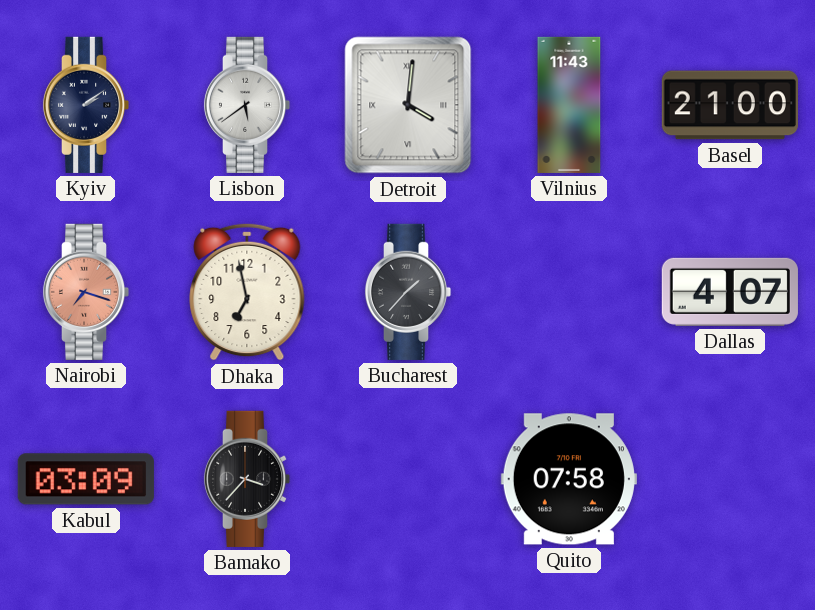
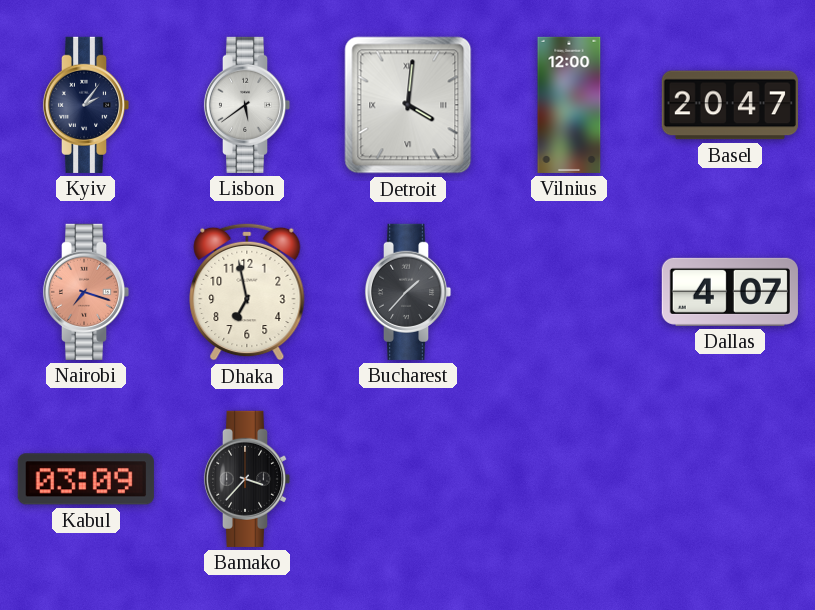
Kyiv: 2:09 -> 2:06
Vilnius: 11:43 -> 12:00
Basel: 21:00 -> 20:47
Quito: 07:58 -> none
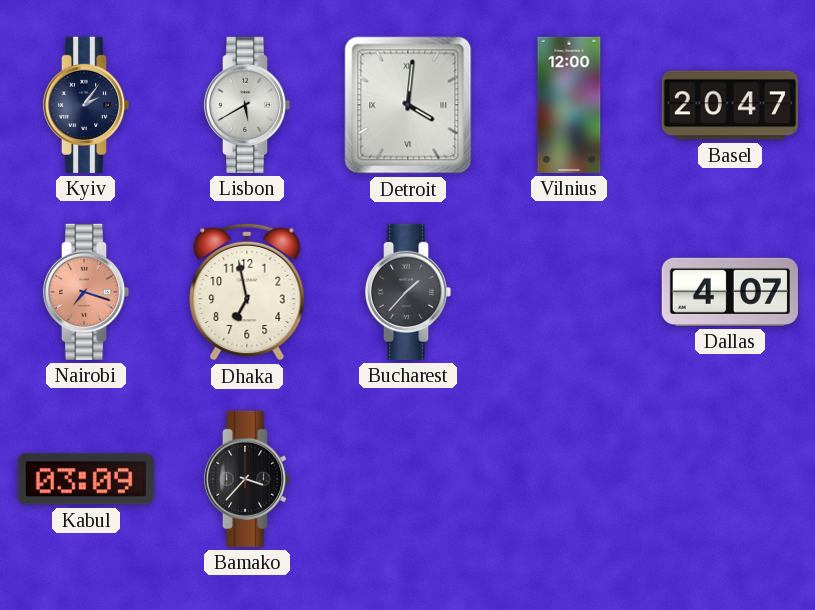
Lisbon: 5:39 -> 5:40
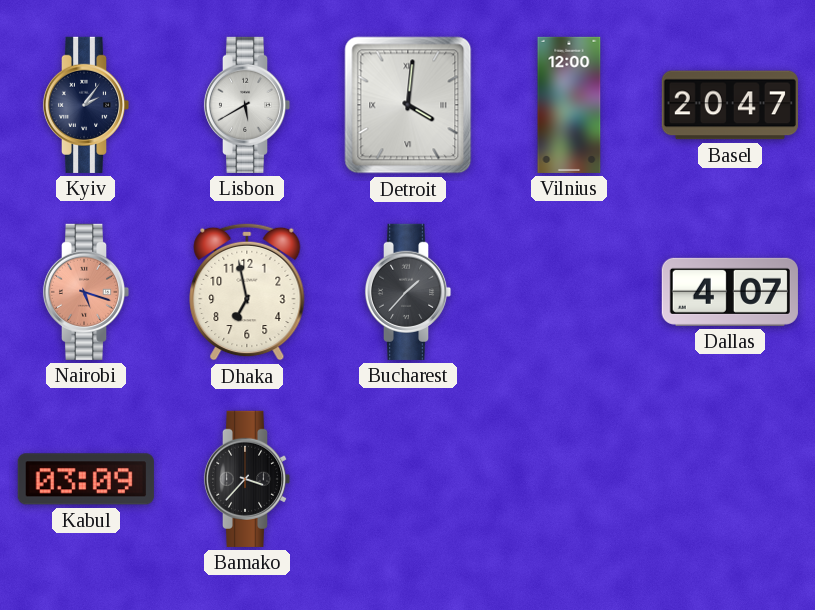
Nairobi: 7:18 -> 5:18
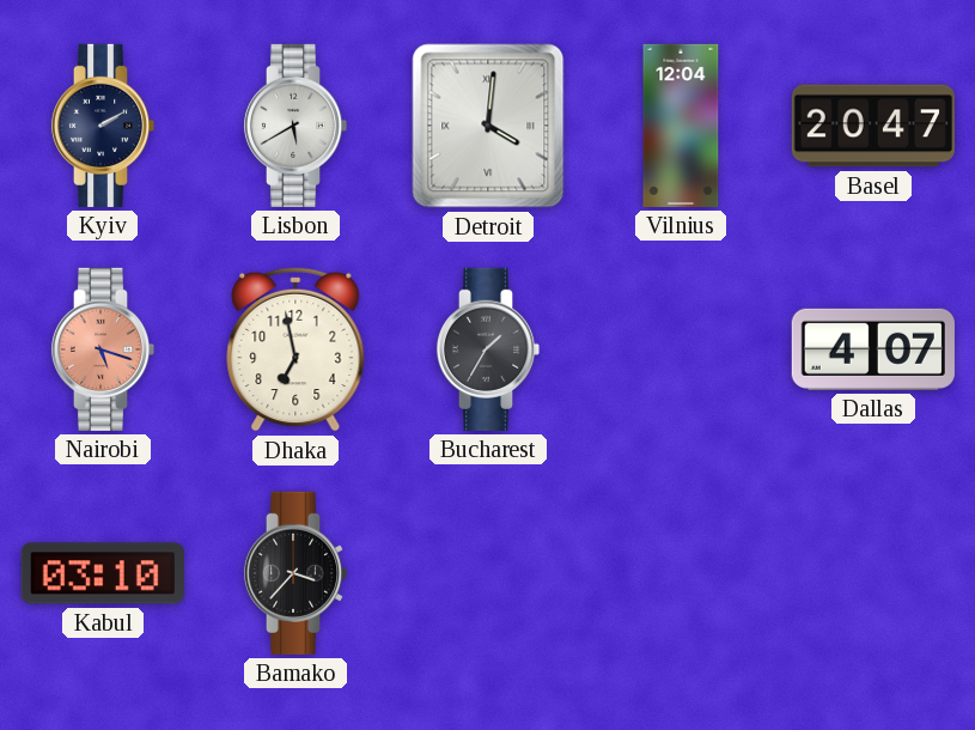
Kyiv: 2:06 -> 2:10
Vilnius: 12:00 -> 12:04
Bucharest: 1:37 -> 1:35
Kabul: 03:09 -> 03:10
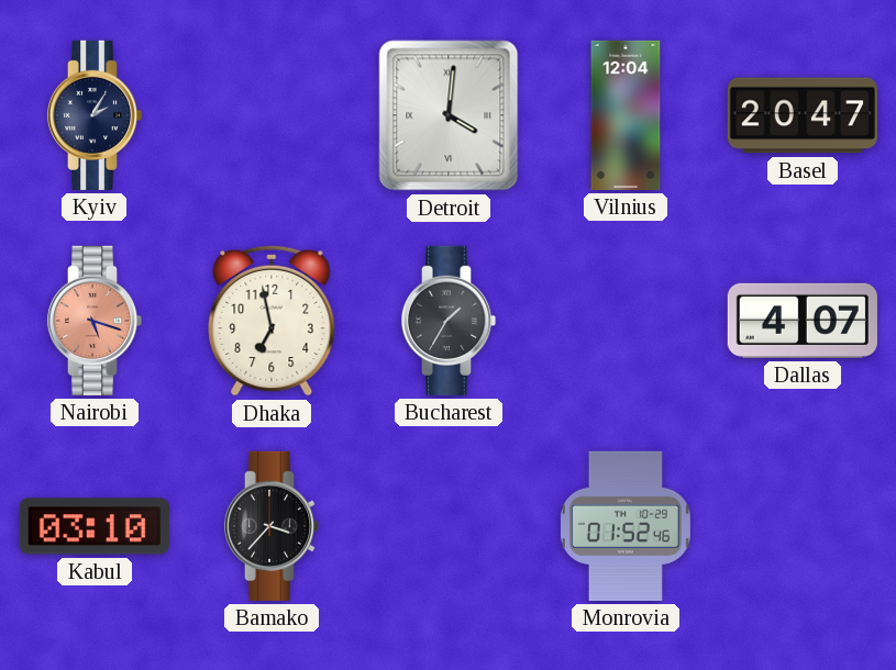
Kyiv: 2:10 -> 2:05
Lisbon: 5:40 -> none
Monrovia: none -> 01:52
